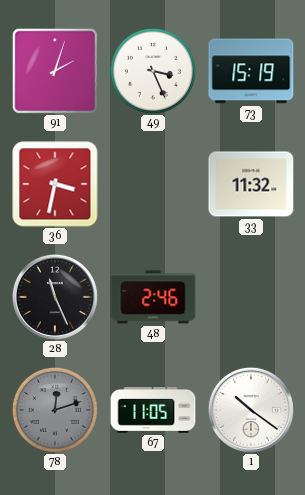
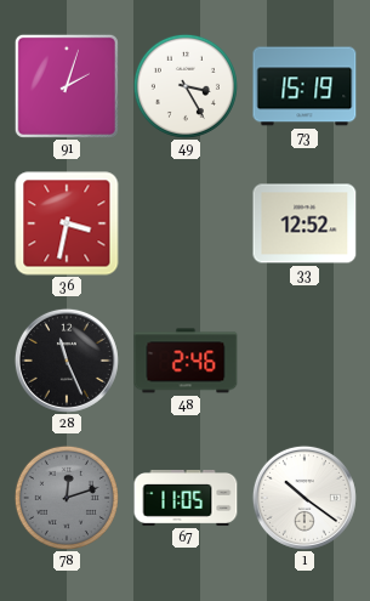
49: 3:26 -> 3:25
33: 11:32 -> 12:52
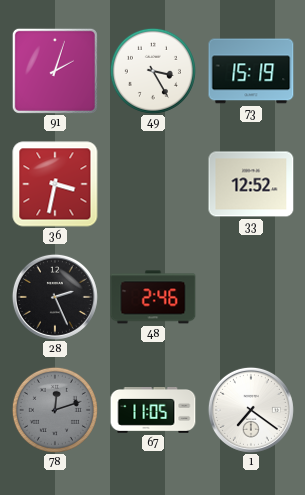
28: 11:26 -> 2:26
1: 10:21 -> 7:21
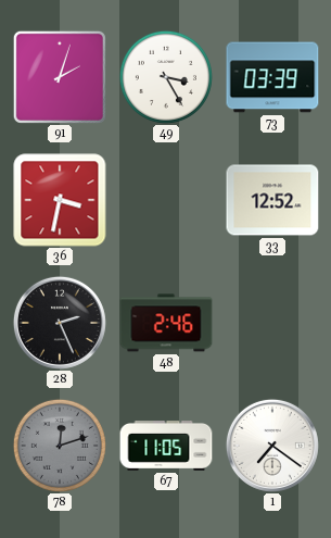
73: 15:19 -> 03:39
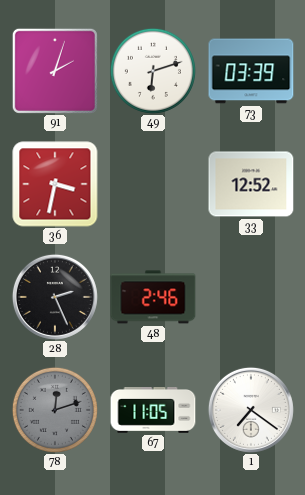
49: 3:25 -> 6:12
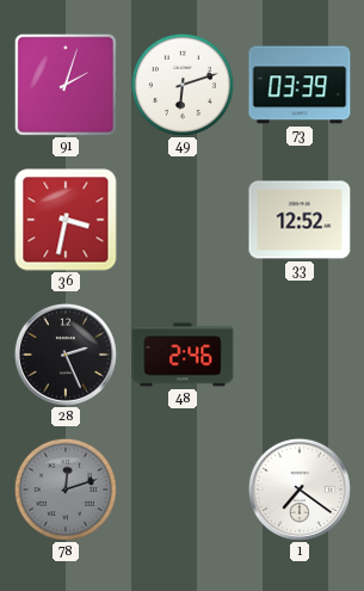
67: 11:05 -> none
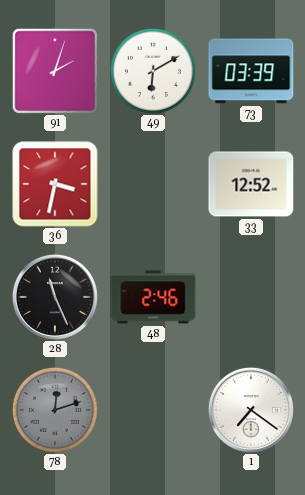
49: 6:12 -> 6:10
28: 2:26 -> 11:26
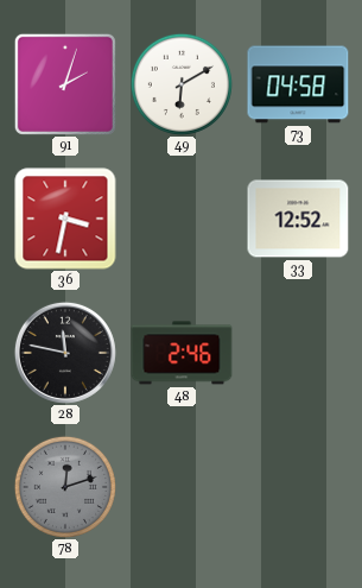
73: 03:39 -> 04:58
28: 11:26 -> 11:47
1: 7:21 -> none
